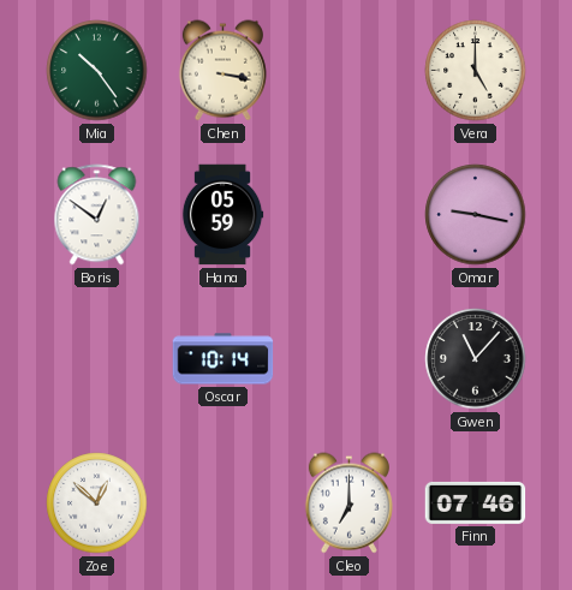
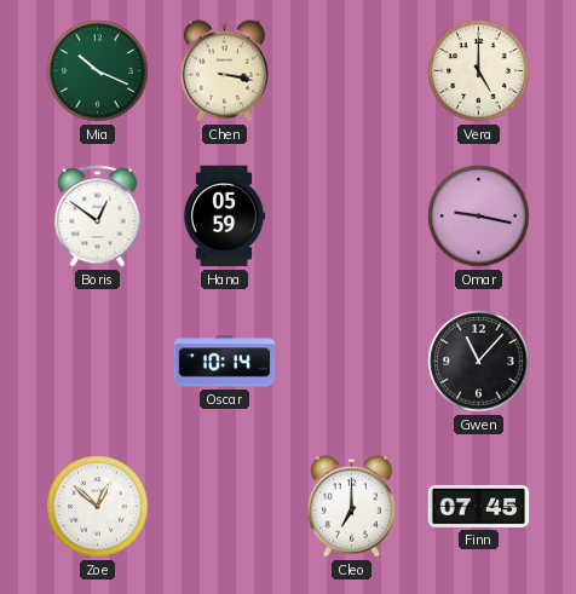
Mia: 10:24 -> 10:19
Finn: 07:46 -> 07:45
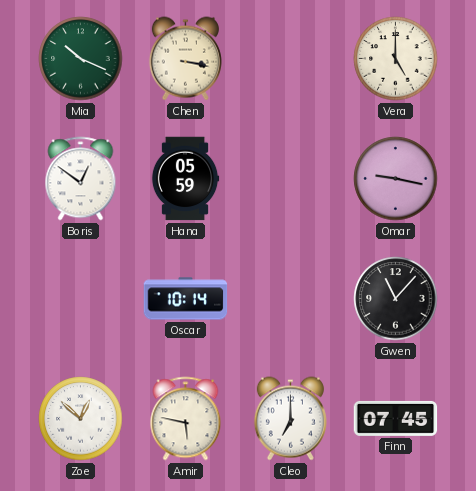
Amir: none -> 5:47
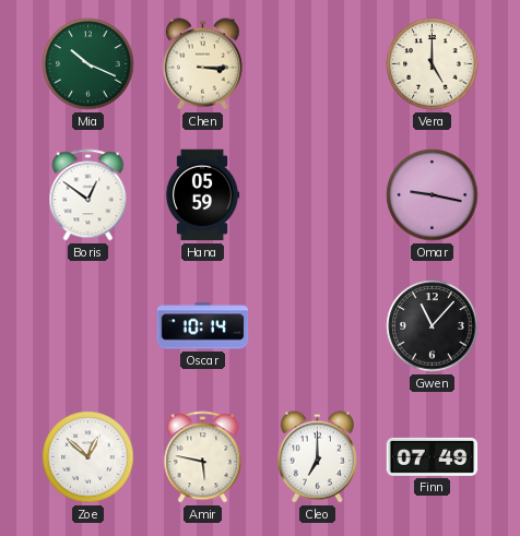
Chen: 3:17 -> 3:15
Finn: 07:45 -> 07:49
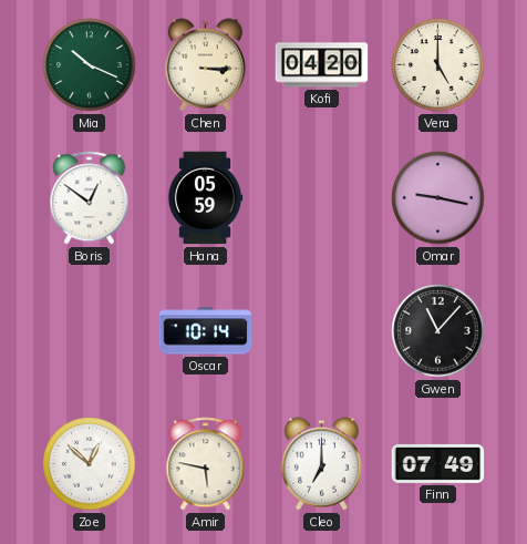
Kofi: none -> 04:20
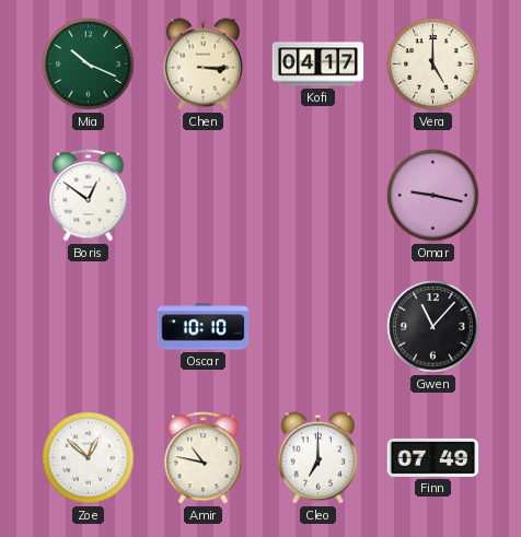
Kofi: 04:20 -> 04:17
Hana: 05:59 -> none
Oscar: 10:14 -> 10:10
Amir: 5:47 -> 10:47
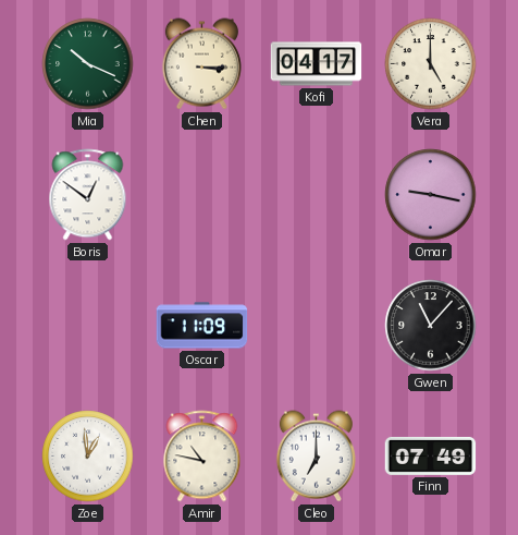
Oscar: 10:10 -> 11:09
Zoe: 12:52 -> 12:59
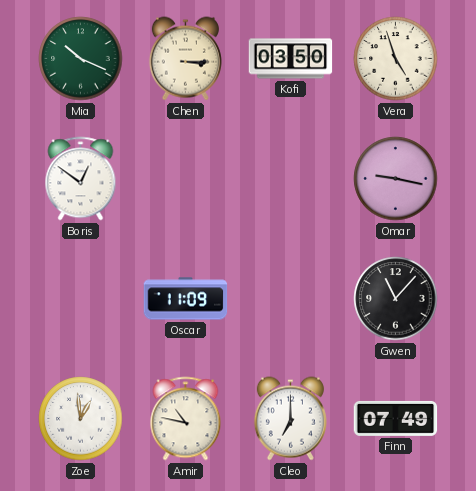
Kofi: 04:17 -> 03:50
Vera: 5:00 -> 4:57
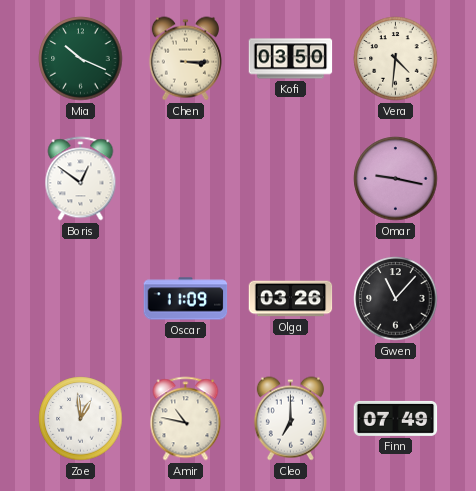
Vera: 4:57 -> 4:31
Olga: none -> 03:26
